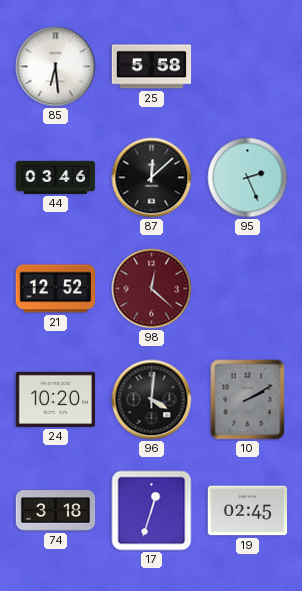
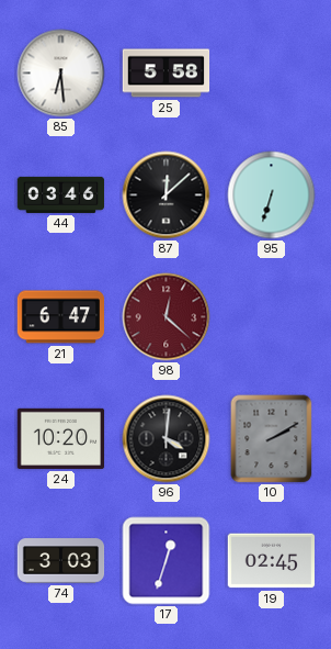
95: 2:26 -> 6:33
21: 12:52 -> 6:47
74: 3:18 -> 3:03
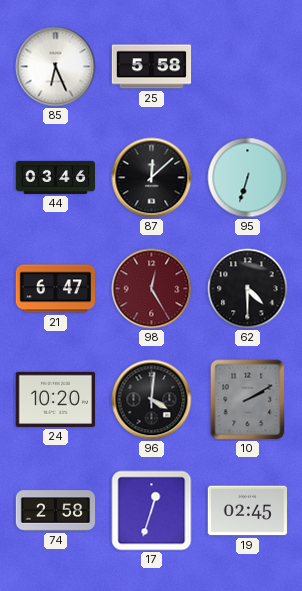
85: 6:29 -> 6:26
98: 12:22 -> 12:25
62: none -> 4:30
74: 3:03 -> 2:58
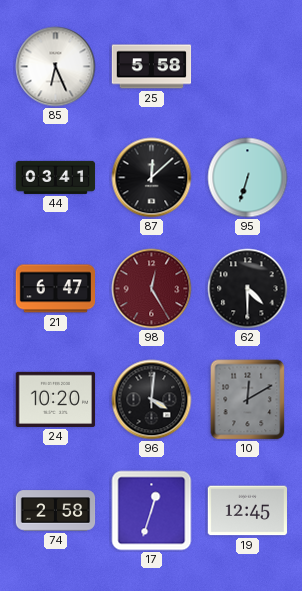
44: 03:46 -> 03:41
10: 2:10 -> 12:10
19: 02:45 -> 12:45
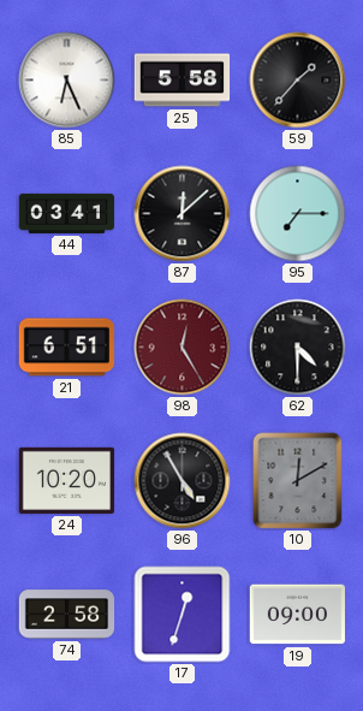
59: none -> 1:37
95: 6:33 -> 7:15
21: 6:47 -> 6:51
96: 4:01 -> 4:55
19: 12:45 -> 09:00
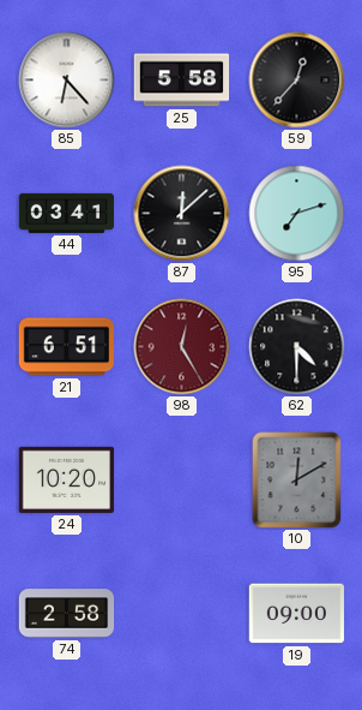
85: 6:26 -> 6:23
59: 1:37 -> 12:37
95: 7:15 -> 7:12
96: 4:55 -> none
17: 12:33 -> none
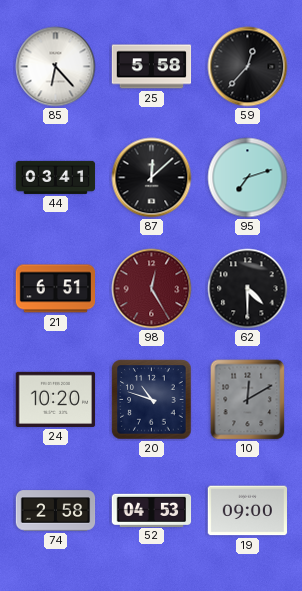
20: none -> 10:48
52: none -> 04:53
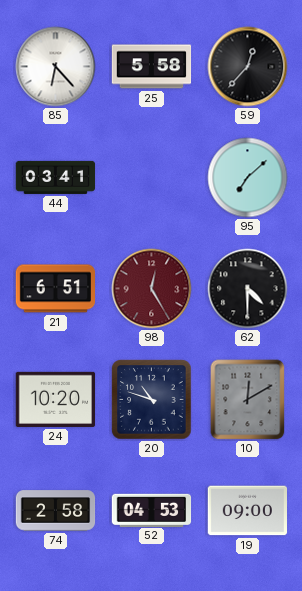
87: 12:08 -> none
95: 7:12 -> 7:08
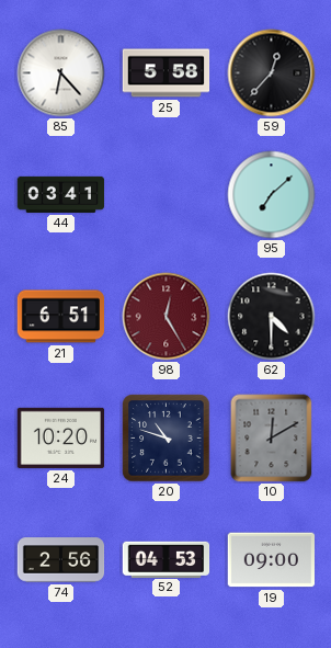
74: 2:58 -> 2:56
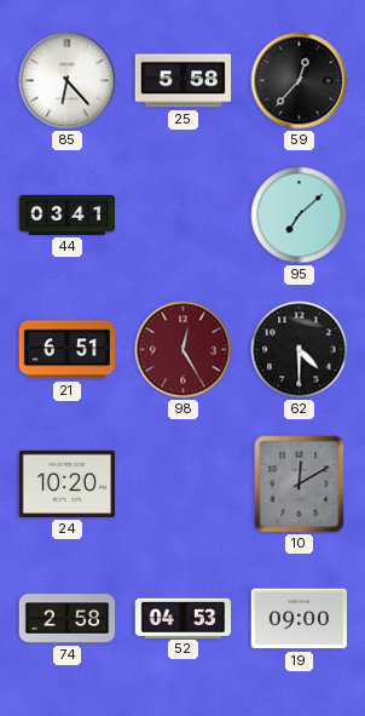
20: 10:48 -> none
74: 2:56 -> 2:58
